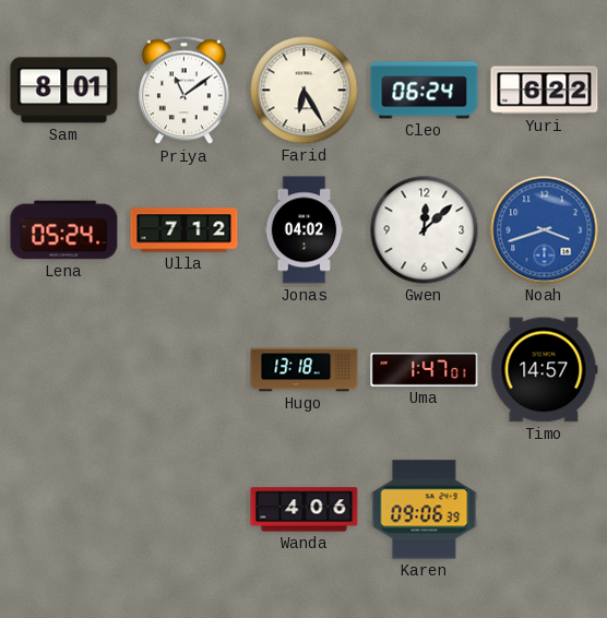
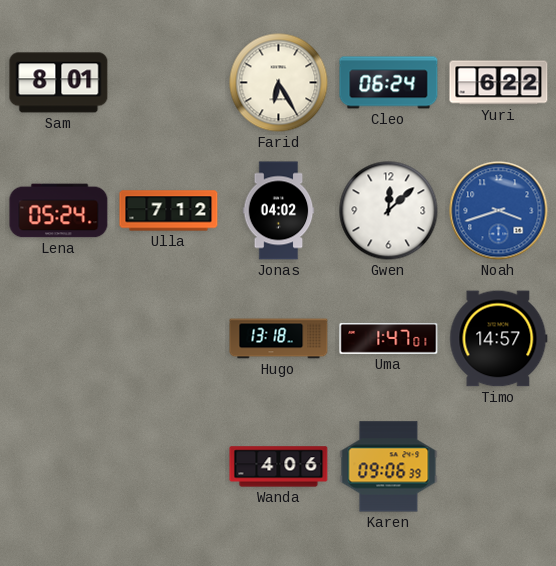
Priya: 11:09 -> none
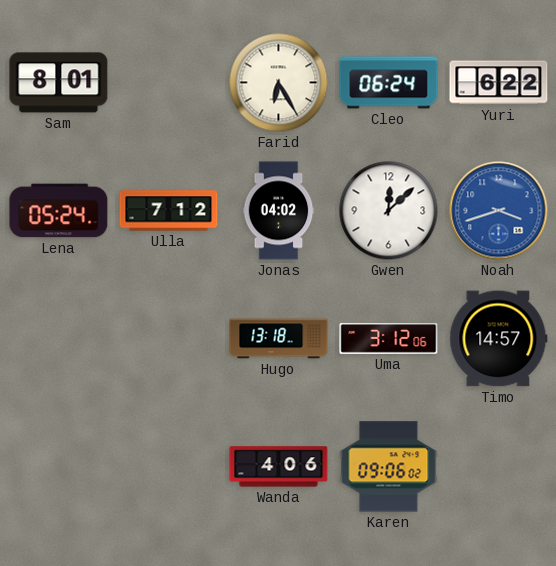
Uma: 1:47 -> 3:12
Karen: 09:06:39 -> 09:06:02
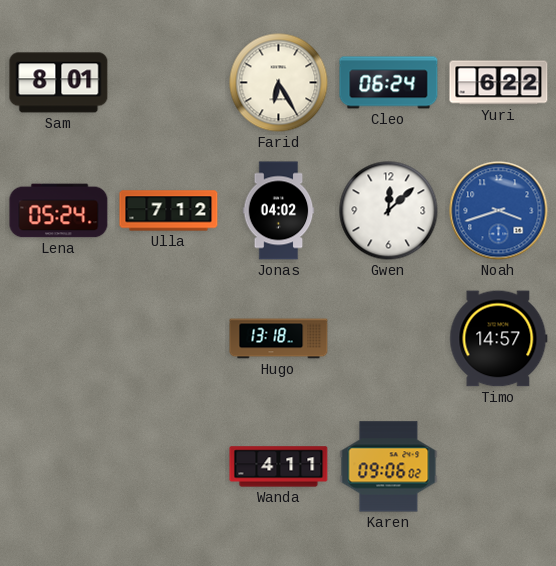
Uma: 3:12 -> none
Wanda: 4:06 -> 4:11
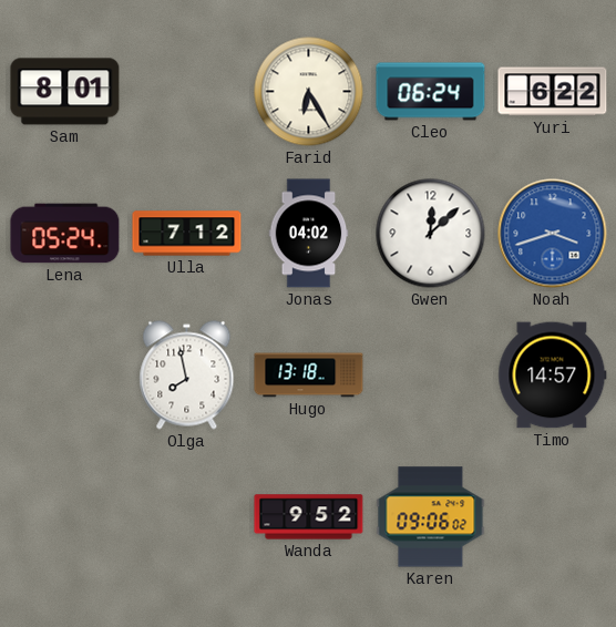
Olga: none -> 7:58
Wanda: 4:11 -> 9:52
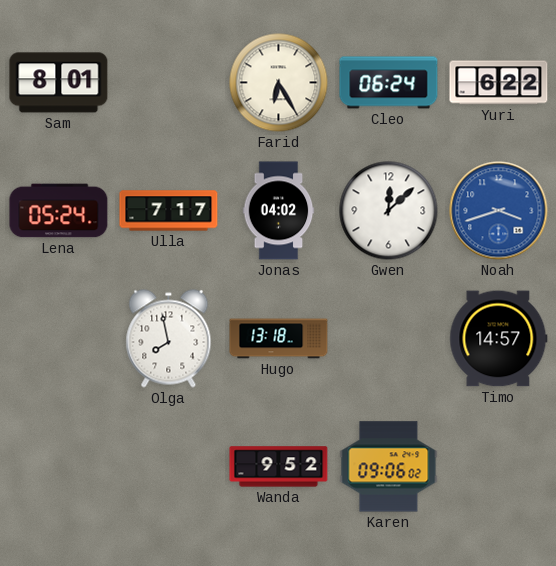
Ulla: 7:12 -> 7:17
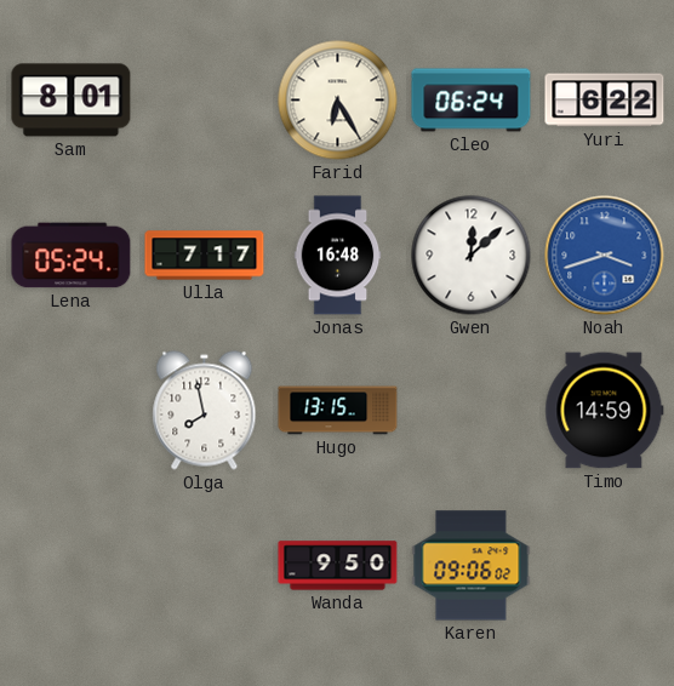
Jonas: 04:02 -> 16:48
Hugo: 13:18 -> 13:15
Timo: 14:57 -> 14:59
Wanda: 9:52 -> 9:50
